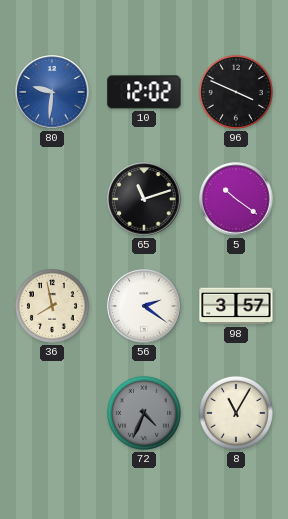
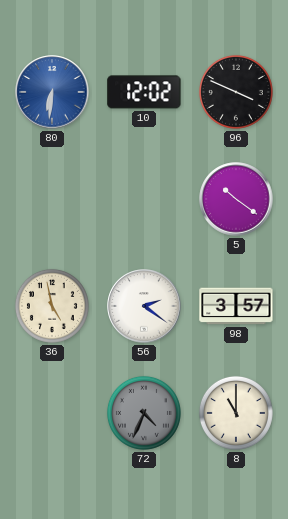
80: 9:31 -> 6:31
65: 11:12 -> none
36: 7:58 -> 4:58
8: 11:05 -> 11:00
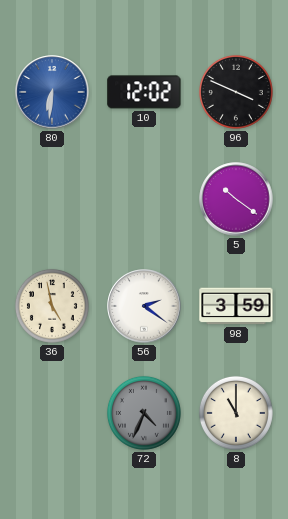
98: 3:57 -> 3:59
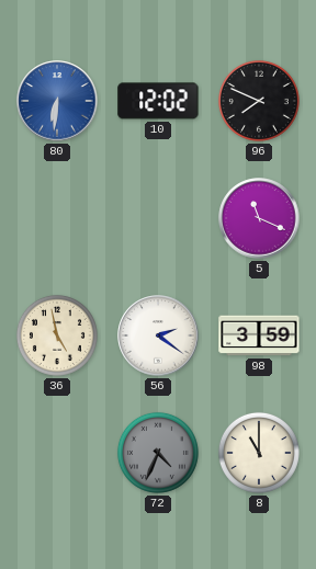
96: 3:49 -> 7:49
5: 10:21 -> 11:19
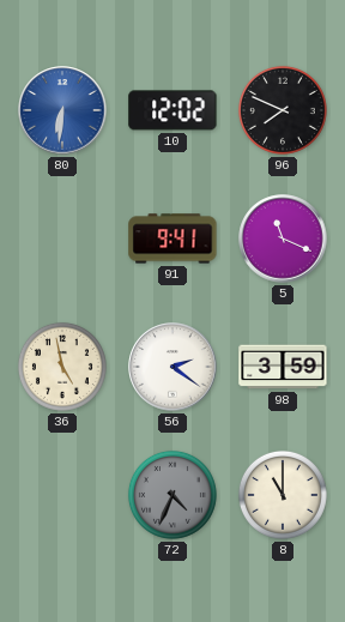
91: none -> 9:41
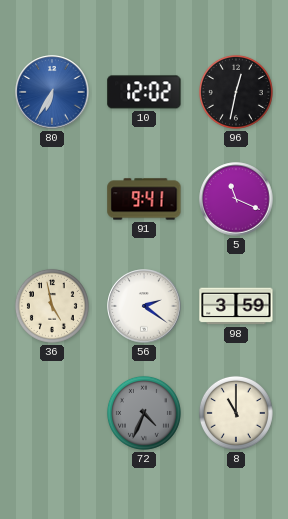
80: 6:31 -> 6:35
96: 7:49 -> 12:32
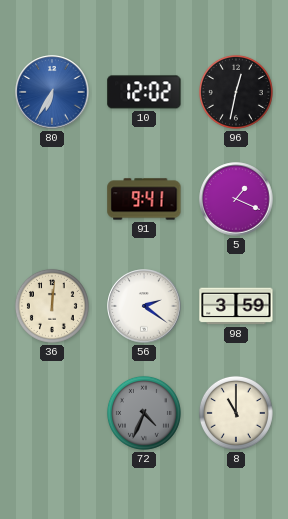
5: 11:19 -> 1:19
36: 4:58 -> 12:01
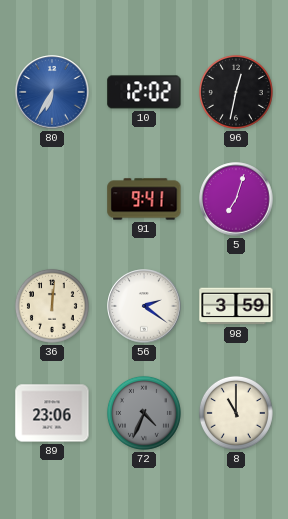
5: 1:19 -> 7:03
89: none -> 23:06
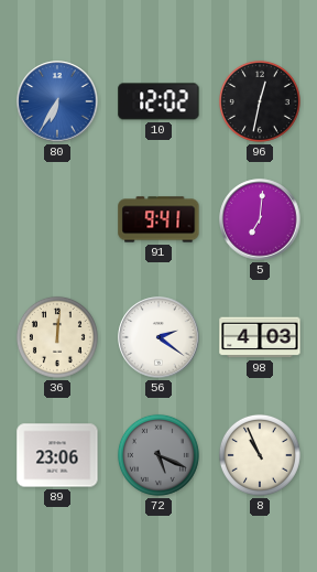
5: 7:03 -> 7:01
98: 3:59 -> 4:03
72: 4:34 -> 5:19
8: 11:00 -> 10:56
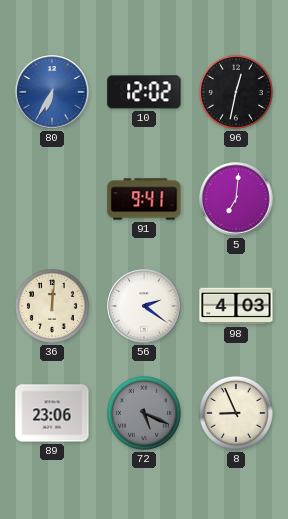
8: 10:56 -> 8:56
